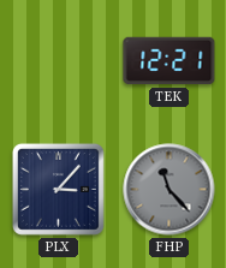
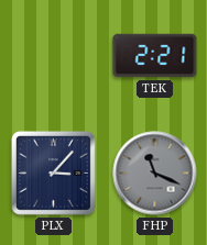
TEK: 12:21 -> 2:21
FHP: 11:23 -> 11:19
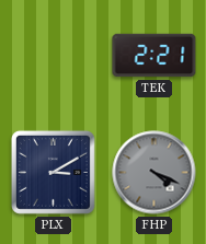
PLX: 3:07 -> 3:10
FHP: 11:19 -> 4:19
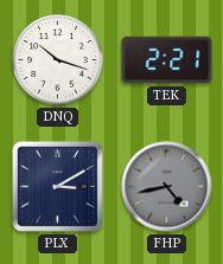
DNQ: none -> 10:18
FHP: 4:19 -> 4:43
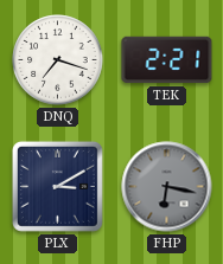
DNQ: 10:18 -> 7:18
FHP: 4:43 -> 6:17
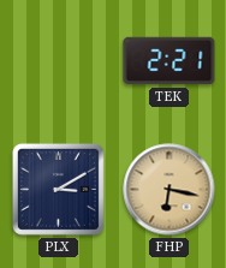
DNQ: 7:18 -> none
FHP dial: grey -> champagne
